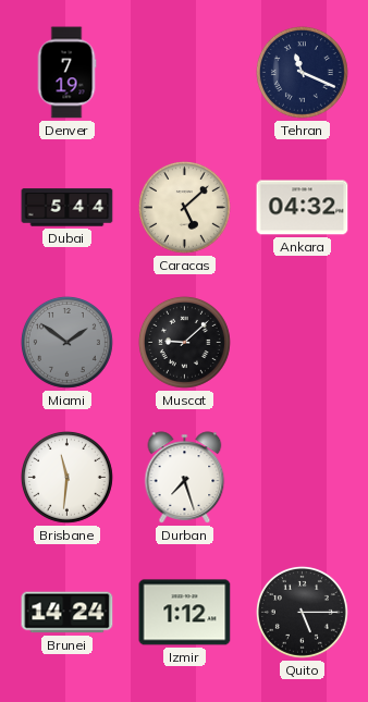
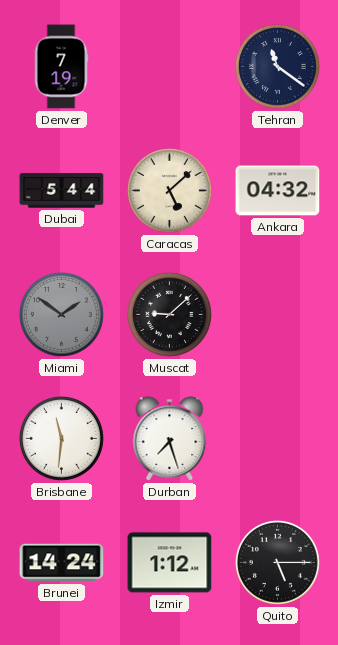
Tehran: 11:19 -> 11:21
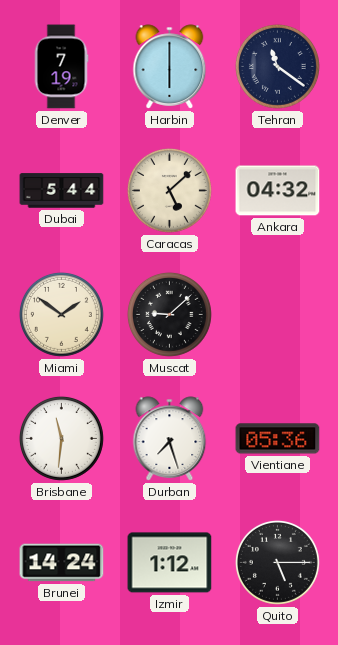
Harbin: none -> 6:00
Miami dial: grey -> cream
Vientiane: none -> 05:36
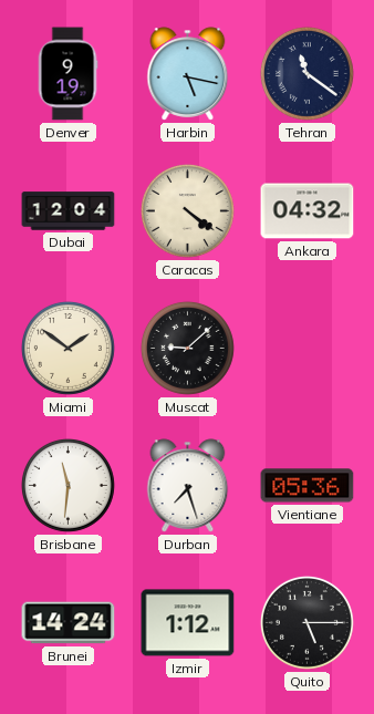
Denver: 7:19 -> 9:19
Harbin: 6:00 -> 5:17
Dubai: 5:44 -> 12:04
Caracas: 5:08 -> 4:21
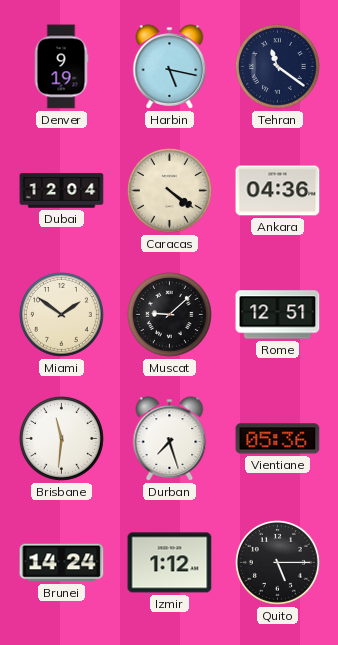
Ankara: 04:32 -> 04:36
Rome: none -> 12:51
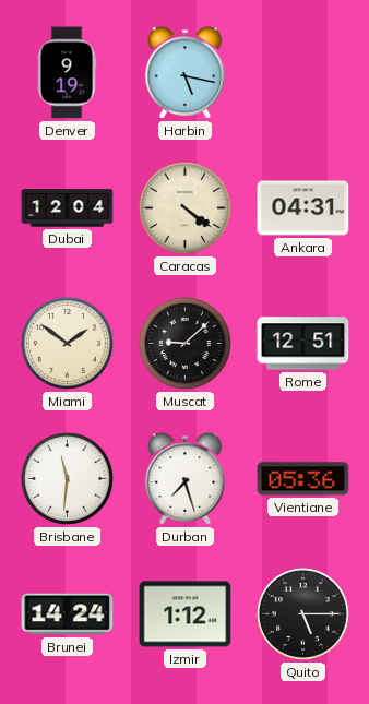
Tehran: 11:21 -> none
Ankara: 04:36 -> 04:31
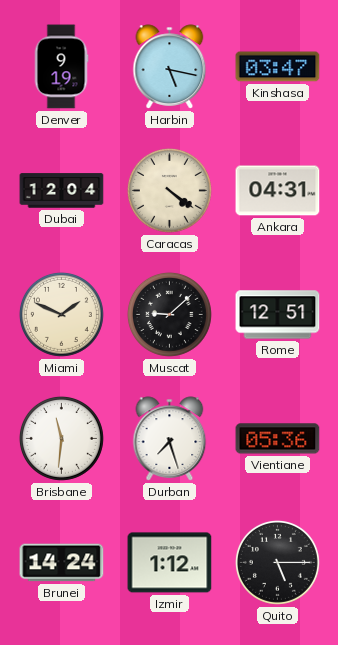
Kinshasa: none -> 03:47
Miami: 1:51 -> 1:49
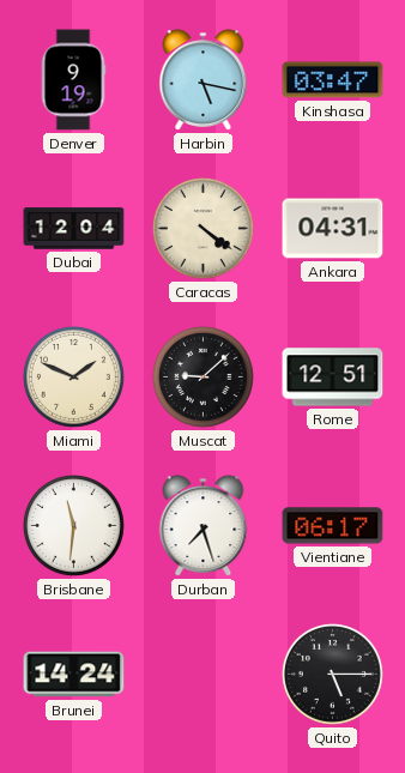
Vientiane: 05:36 -> 06:17
Izmir: 1:12 -> none
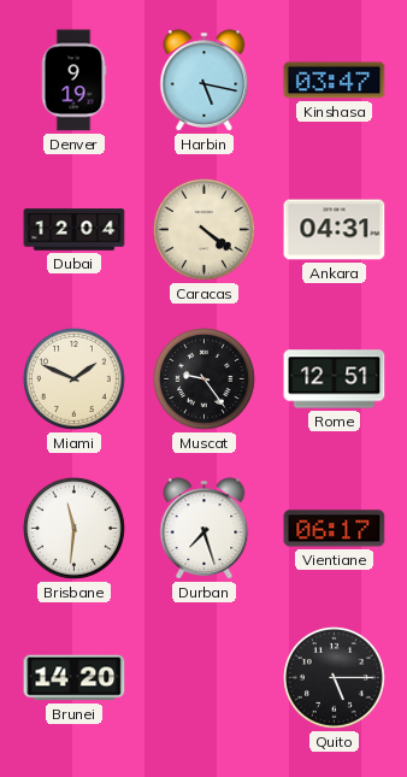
Muscat: 9:08 -> 9:24
Brunei: 14:24 -> 14:20
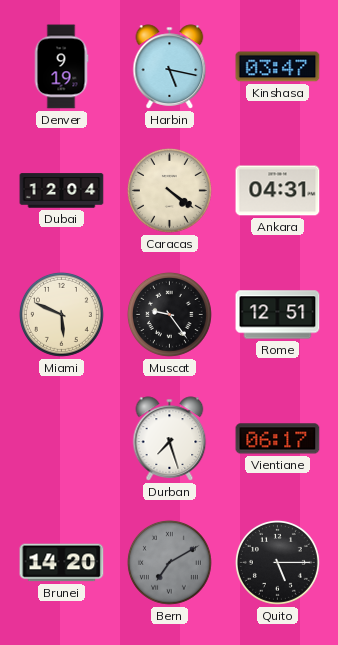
Miami: 1:49 -> 5:49
Brisbane: 11:31 -> none
Bern: none -> 7:10
